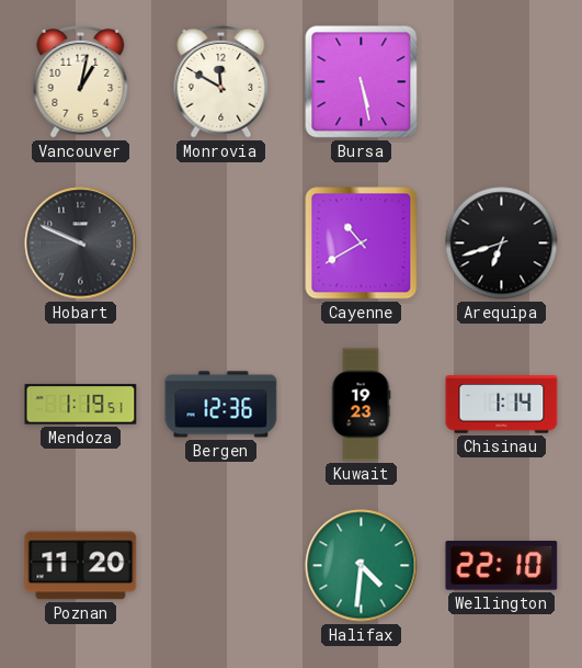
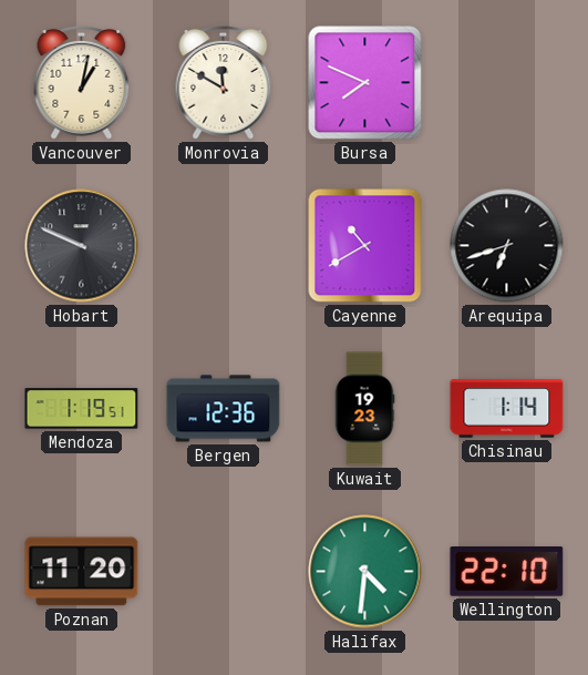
Bursa: 5:28 -> 7:49
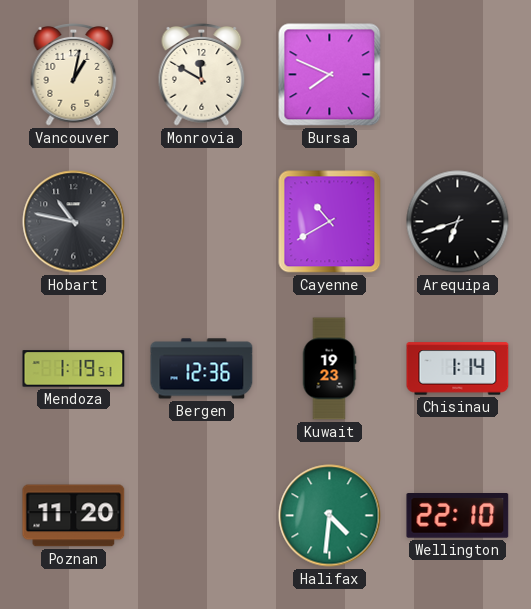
Hobart: 9:49 -> 10:47
